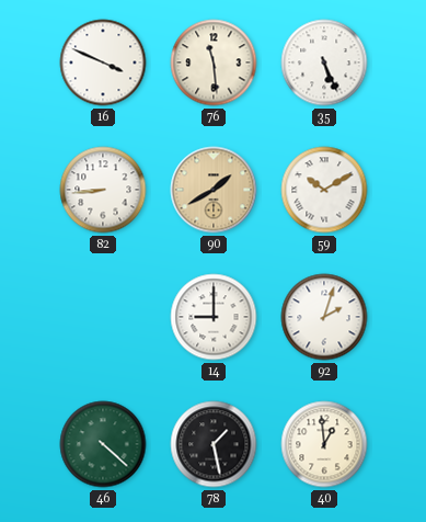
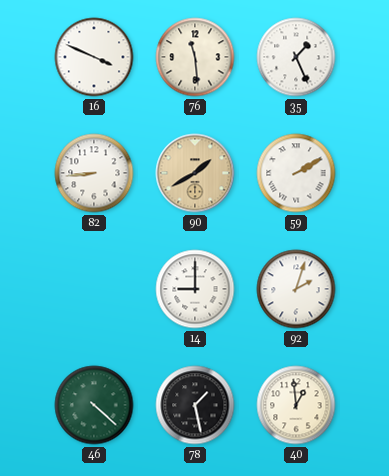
35: 5:26 -> 1:26
59: 10:10 -> 2:10
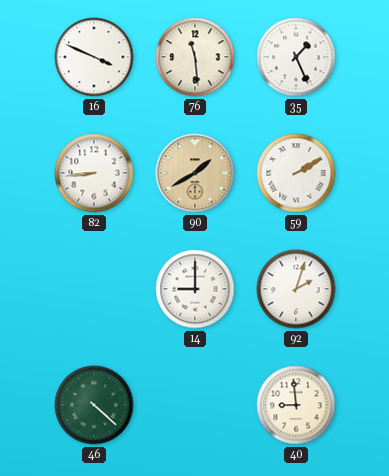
78: 1:28 -> none
40: 12:59 -> 8:59
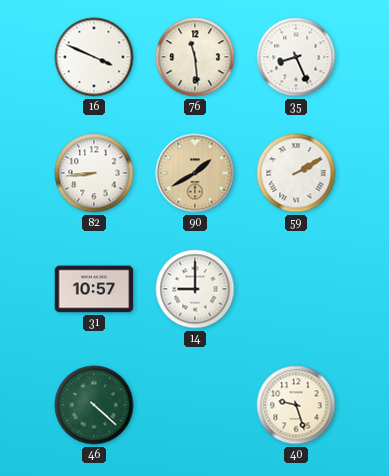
35: 1:26 -> 8:26
31: none -> 10:57
92: 2:03 -> none
40: 8:59 -> 9:27
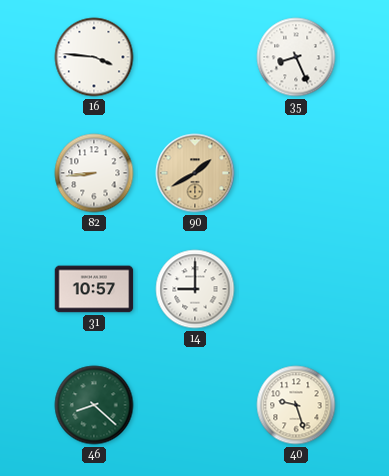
16: 3:49 -> 3:46
76: 11:29 -> none
59: 2:10 -> none
46: 4:22 -> 8:22
